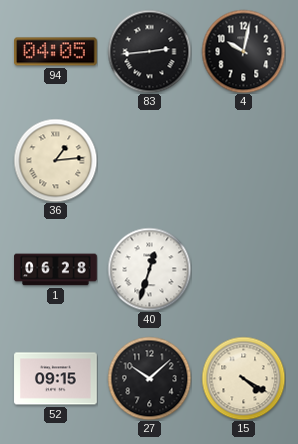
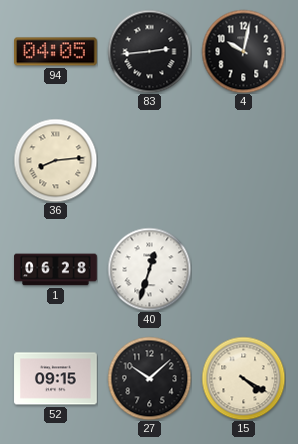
36: 1:14 -> 8:14
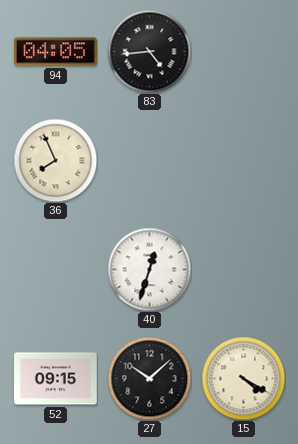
83: 2:44 -> 4:44
4: 10:02 -> none
36: 8:14 -> 7:56
1: 06:28 -> none
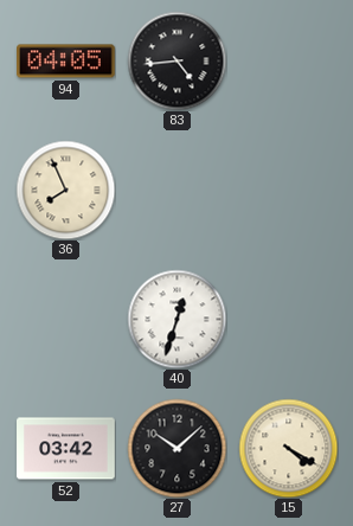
52: 09:15 -> 03:42
